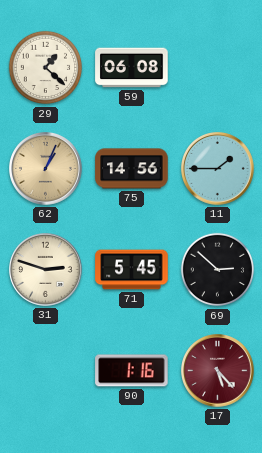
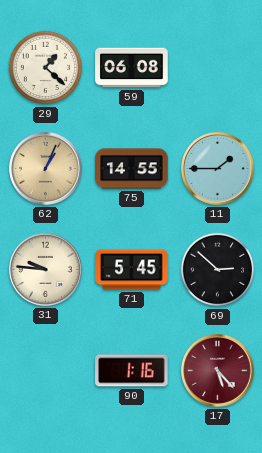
75: 14:56 -> 14:55
31: 2:48 -> 9:46
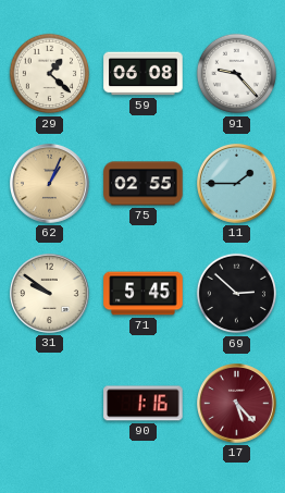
91: none -> 9:23
75: 14:55 -> 02:55
31: 9:46 -> 9:51
